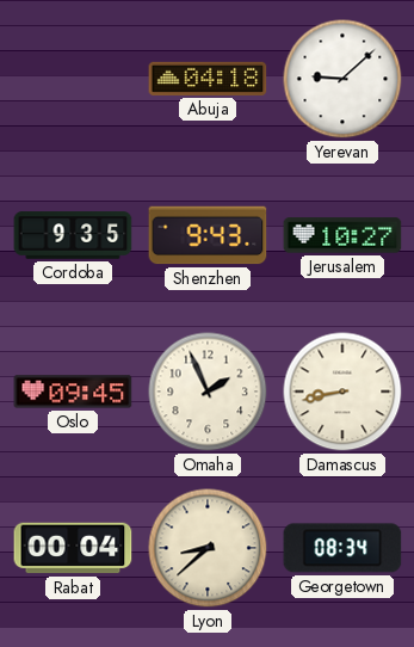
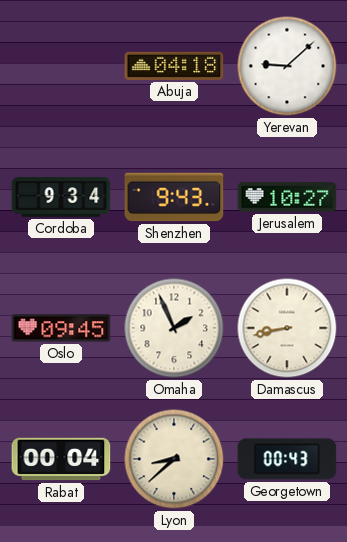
Cordoba: 9:35 -> 9:34
Georgetown: 08:34 -> 00:43
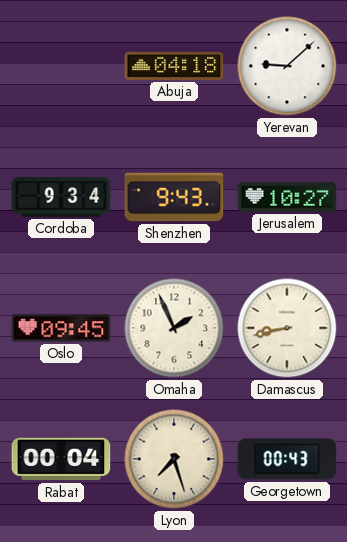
Lyon: 8:38 -> 7:27
